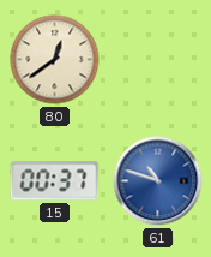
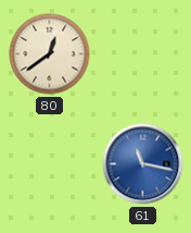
15: 00:37 -> none
61: 10:48 -> 11:17
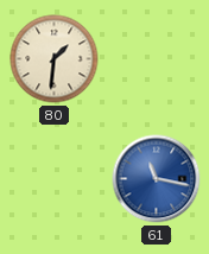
80: 12:39 -> 1:31
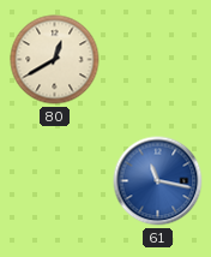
80: 1:31 -> 12:40
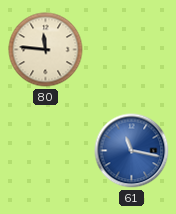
80: 12:40 -> 11:46
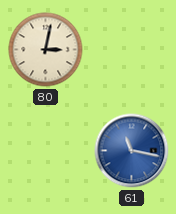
80: 11:46 -> 3:02
